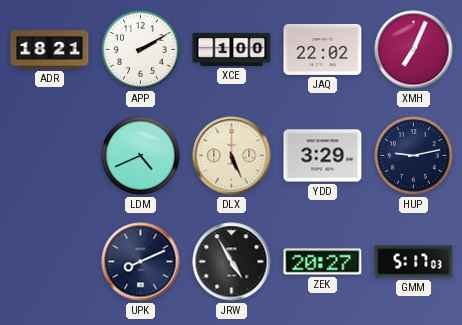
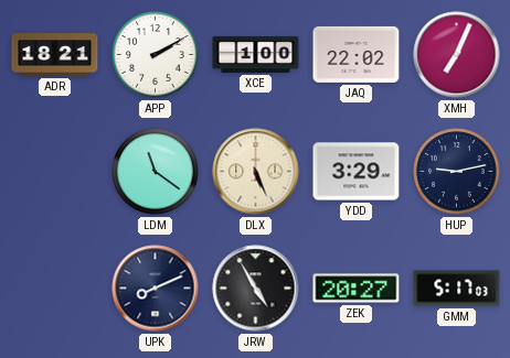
LDM: 4:41 -> 11:21
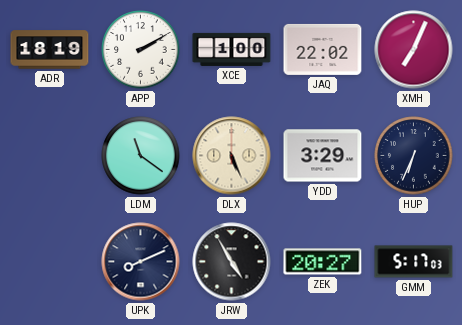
ADR: 18:21 -> 18:19
HUP: 9:13 -> 6:34
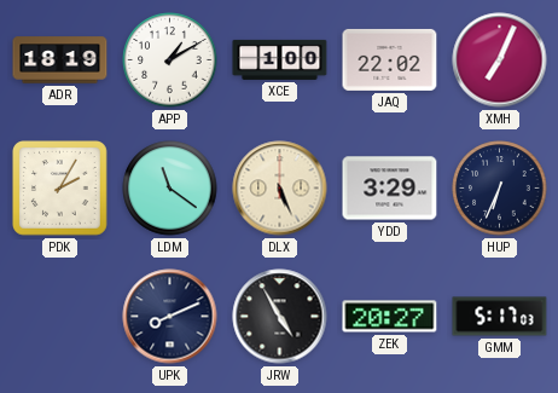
APP: 2:10 -> 1:10
PDK: none -> 2:05
